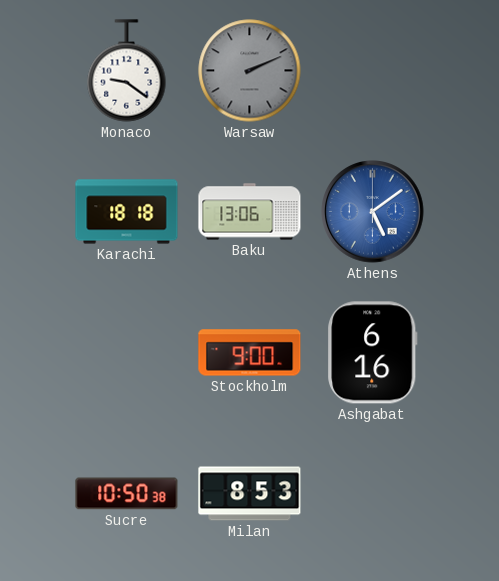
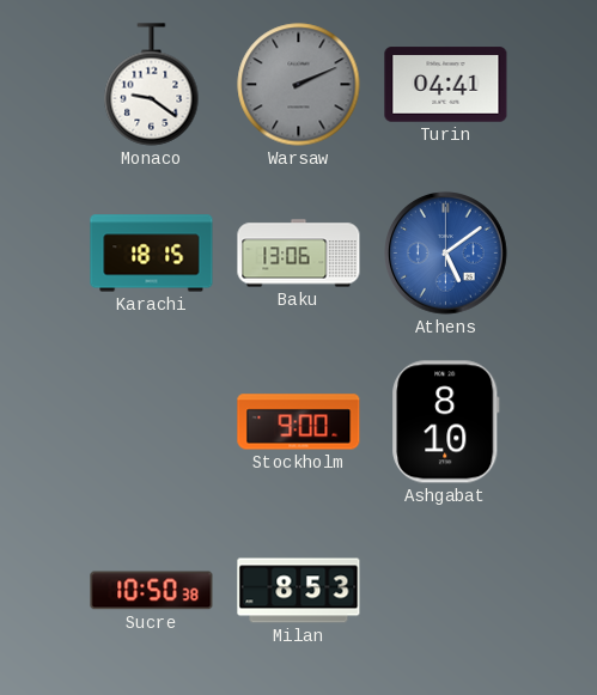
Turin: none -> 04:41
Karachi: 18:18 -> 18:15
Ashgabat: 6:16 -> 8:10
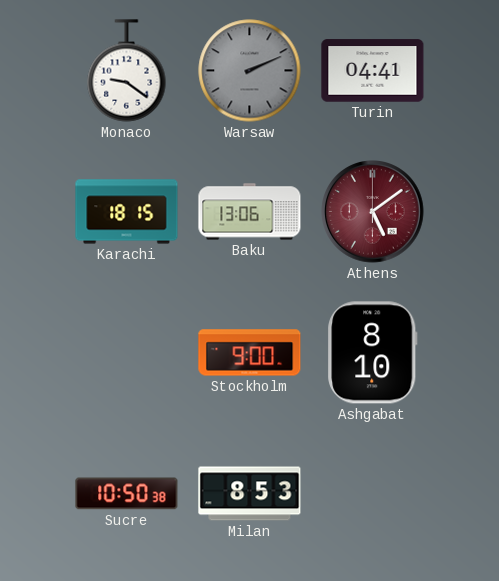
Athens dial: blue -> burgundy
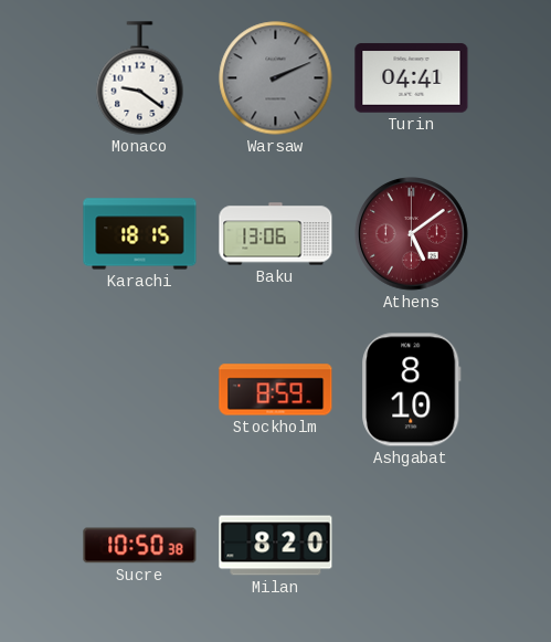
Stockholm: 9:00 -> 8:59
Milan: 8:53 -> 8:20
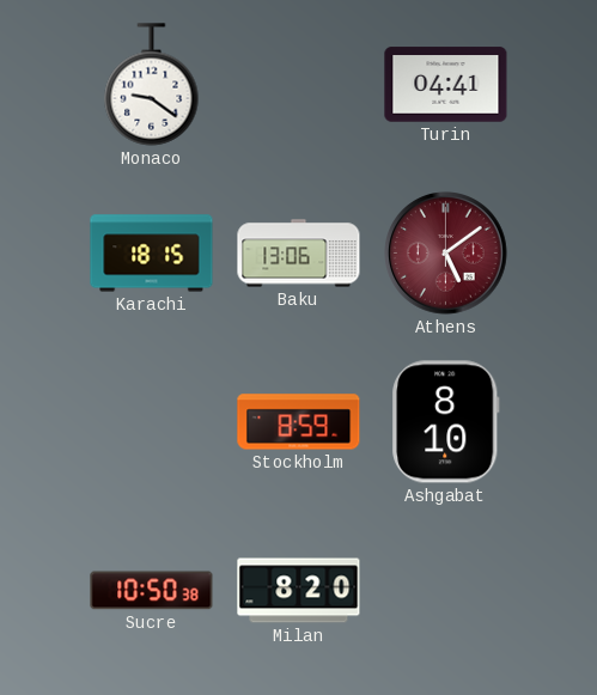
Warsaw: 2:11 -> none
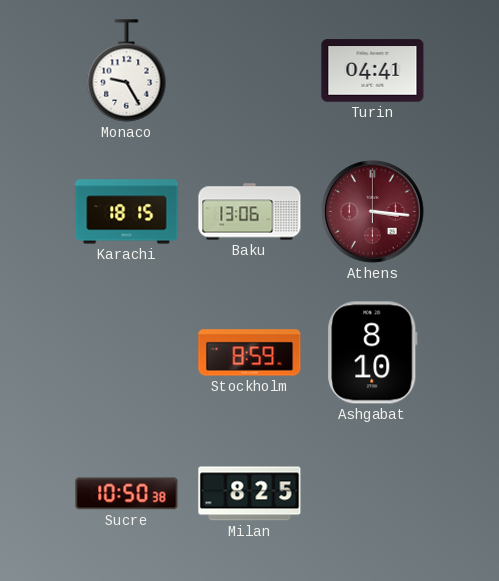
Monaco: 9:21 -> 9:25
Athens: 5:09 -> 3:16
Milan: 8:20 -> 8:25
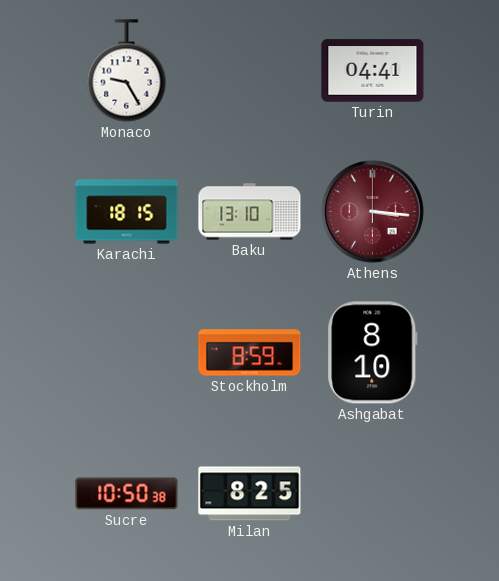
Baku: 13:06 -> 13:10
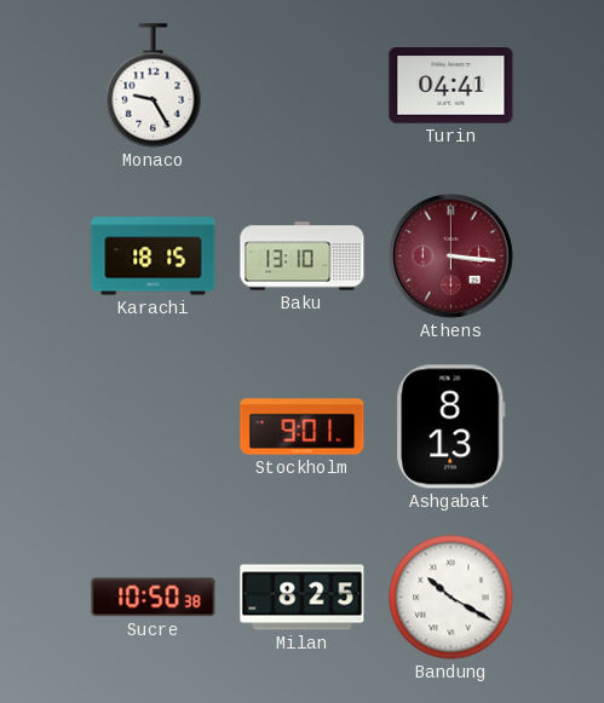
Stockholm: 8:59 -> 9:01
Ashgabat: 8:10 -> 8:13
Bandung: none -> 10:20
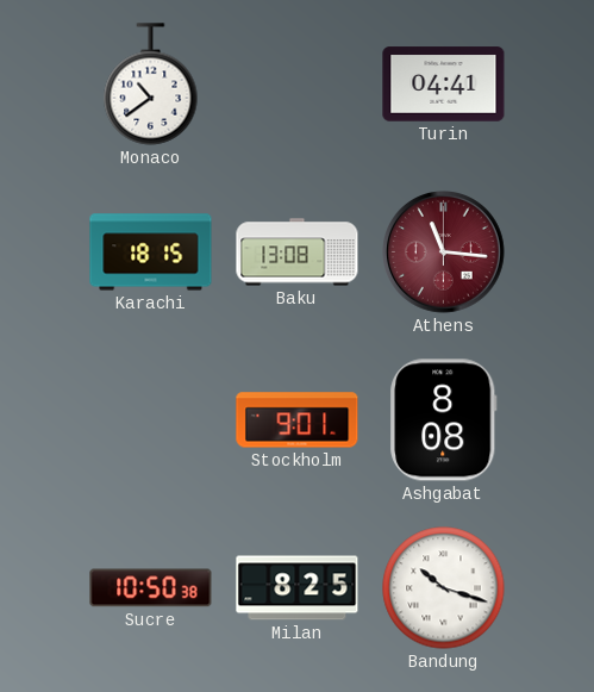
Monaco: 9:25 -> 10:39
Baku: 13:10 -> 13:08
Athens: 3:16 -> 11:16
Ashgabat: 8:13 -> 8:08
Bandung: 10:20 -> 10:18
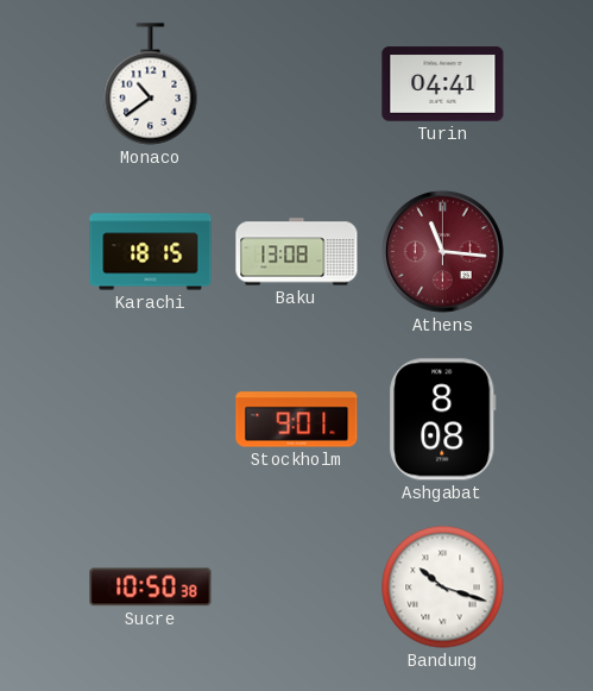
Milan: 8:25 -> none
